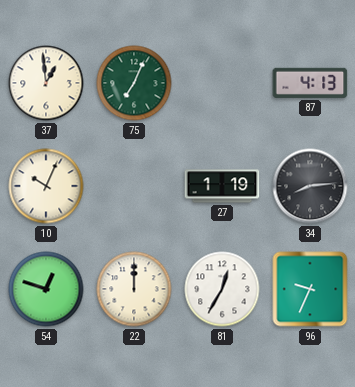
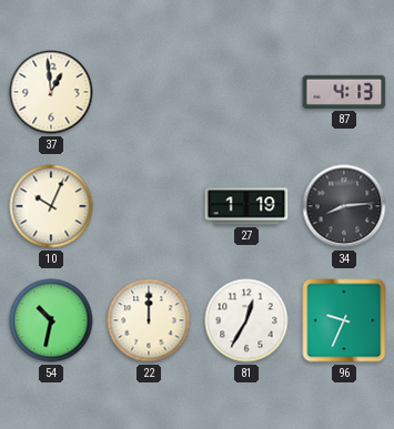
75: 7:04 -> none
54: 12:48 -> 10:32
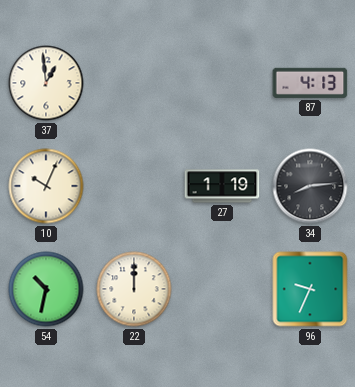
81: 12:35 -> none
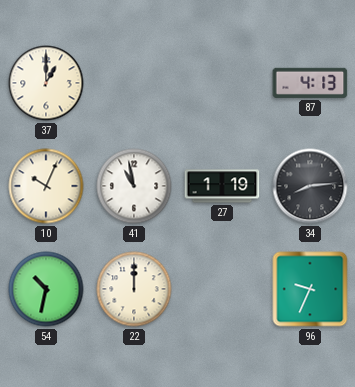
37: 12:59 -> 1:00
41: none -> 10:58
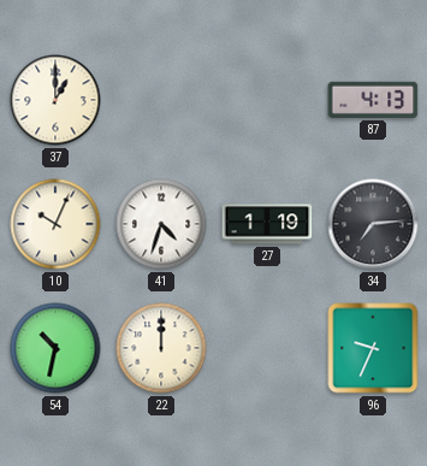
41: 10:58 -> 4:33
34: 8:14 -> 7:14
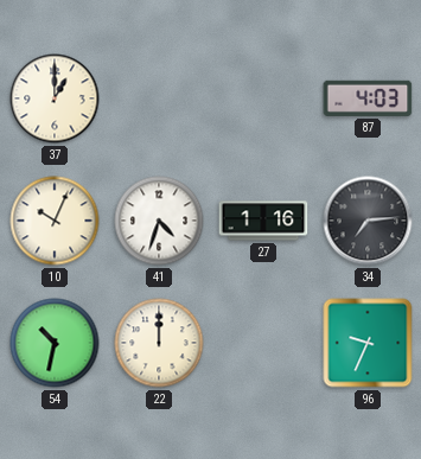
87: 4:13 -> 4:03
27: 1:19 -> 1:16
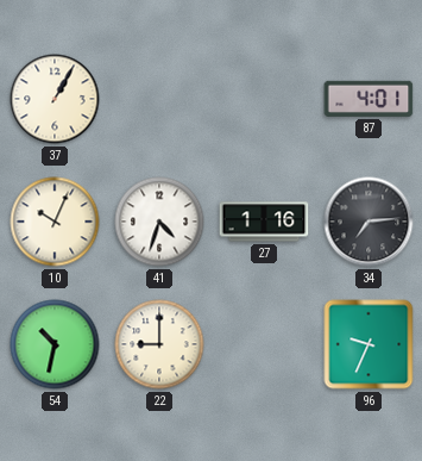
37: 1:00 -> 1:05
87: 4:03 -> 4:01
22: 12:00 -> 9:00
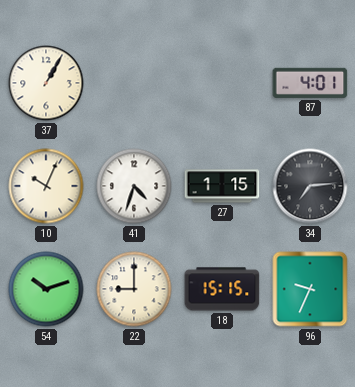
27: 1:16 -> 1:15
54: 10:32 -> 10:12
18: none -> 15:15
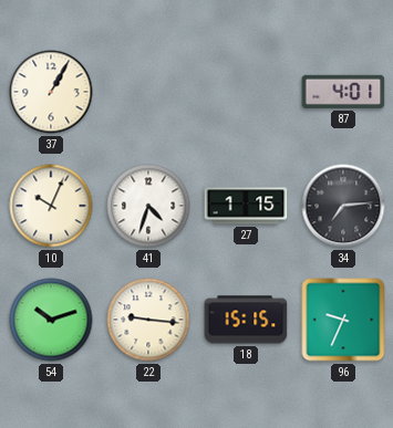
22: 9:00 -> 9:16
